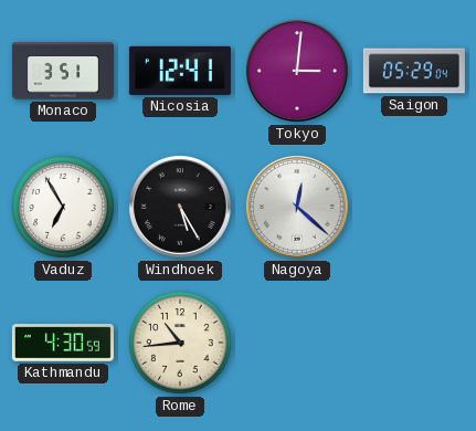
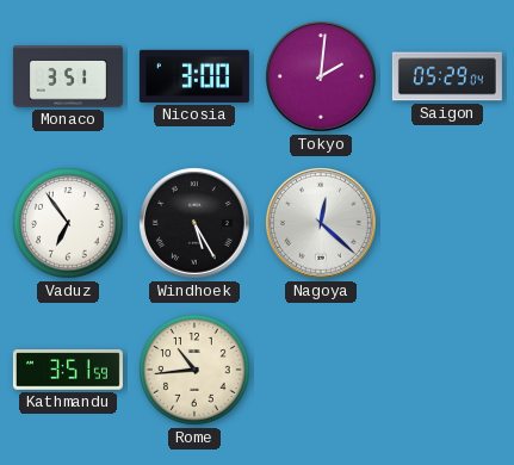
Nicosia: 12:41 -> 3:00
Tokyo: 3:01 -> 2:01
Vaduz: 6:55 -> 6:54
Kathmandu: 4:30 -> 3:51
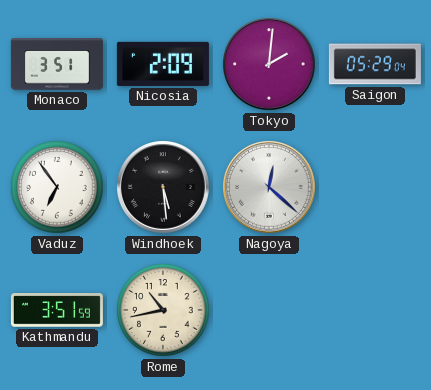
Nicosia: 3:00 -> 2:09
Windhoek: 5:25 -> 5:29
Rome: 10:44 -> 10:43
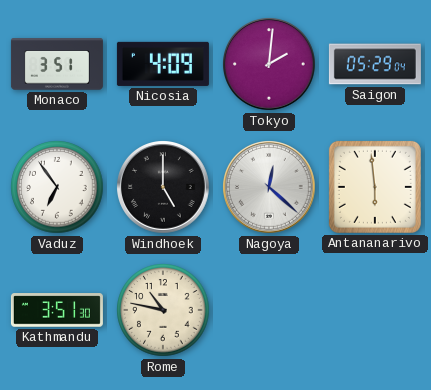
Nicosia: 2:09 -> 4:09
Windhoek: 5:29 -> 5:00
Antananarivo: none -> 5:59
Kathmandu: 3:51:59 -> 3:51:30
Rome: 10:43 -> 10:47
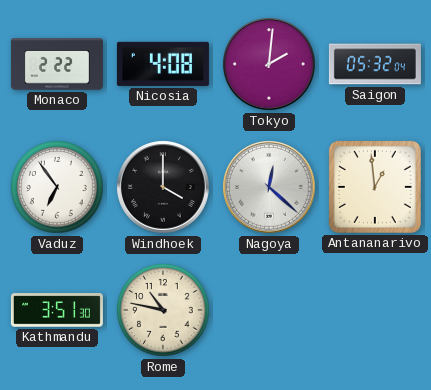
Monaco: 3:51 -> 2:22
Nicosia: 4:09 -> 4:08
Saigon: 05:29 -> 05:32
Windhoek: 5:00 -> 4:00
Antananarivo: 5:59 -> 12:59
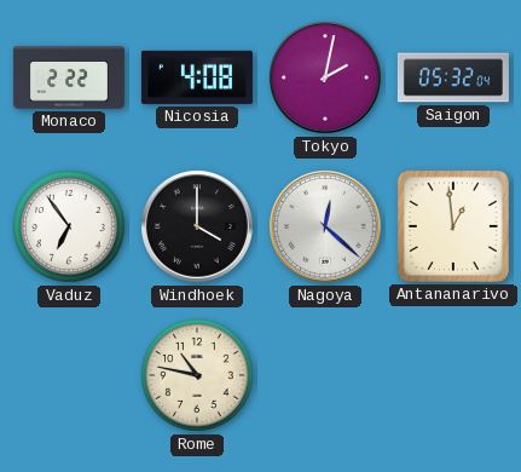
Tokyo: 2:01 -> 2:02
Kathmandu: 3:51 -> none
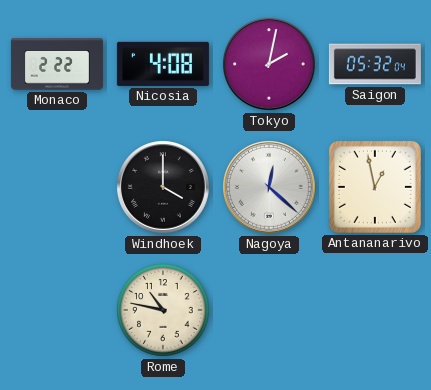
Vaduz: 6:54 -> none
Antananarivo: 12:59 -> 12:58
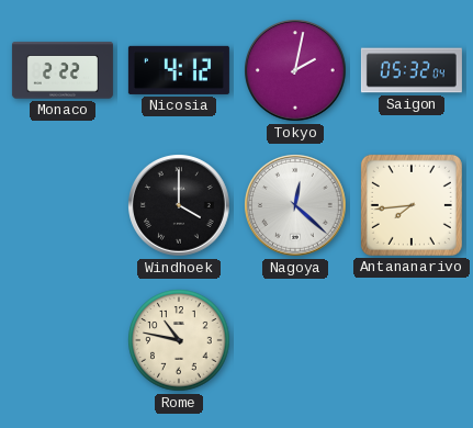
Nicosia: 4:08 -> 4:12
Antananarivo: 12:58 -> 7:44
